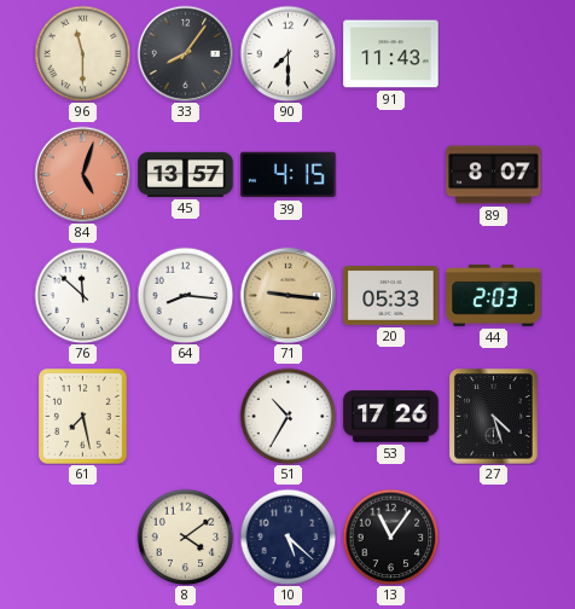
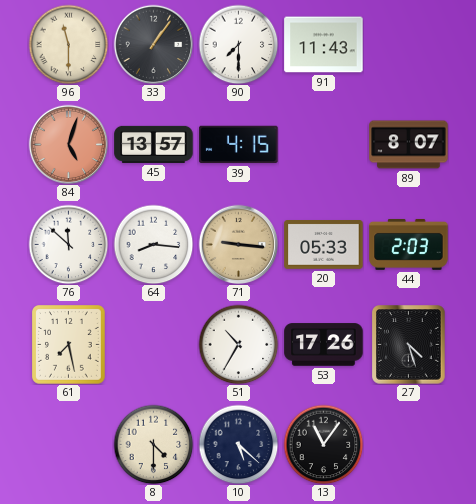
33: 8:06 -> 1:06
8: 4:09 -> 4:30
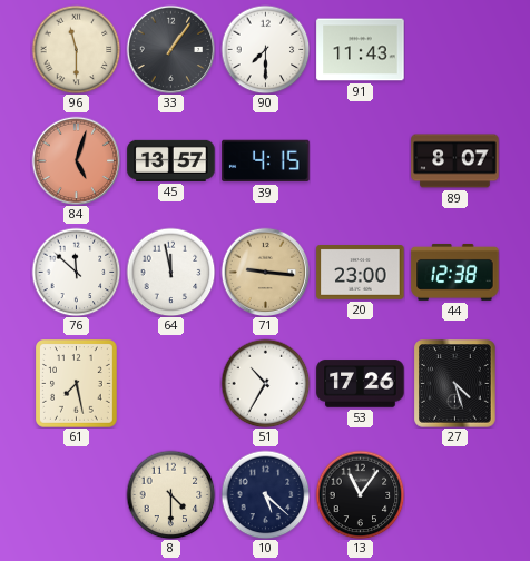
64: 8:16 -> 11:58
20: 05:33 -> 23:00
44: 2:03 -> 12:38
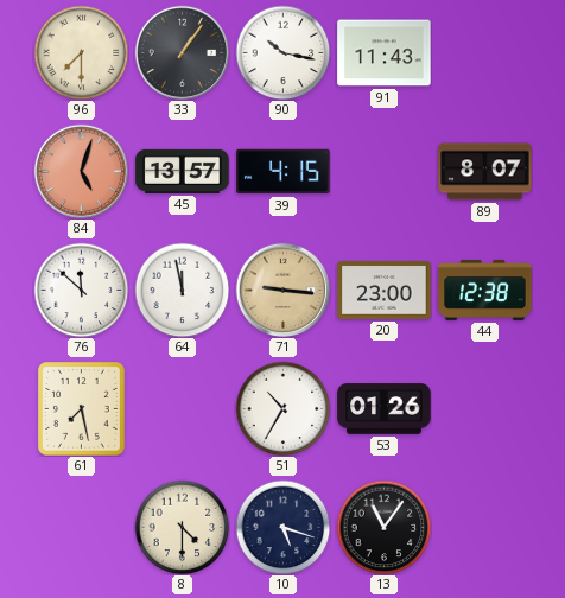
96: 11:30 -> 7:30
90: 7:30 -> 10:17
53: 17:26 -> 01:26
27: 4:27 -> none
10: 5:22 -> 5:18
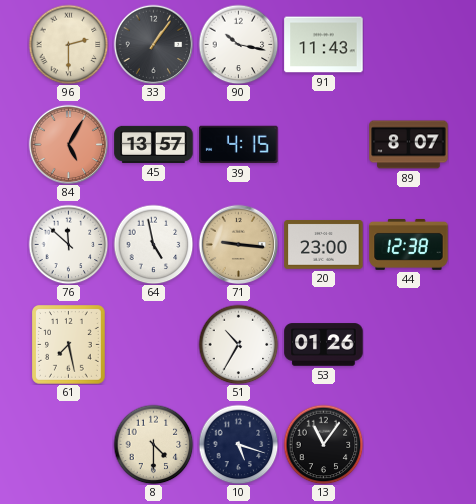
96: 7:30 -> 2:30
84: 5:03 -> 5:05
64: 11:58 -> 4:58
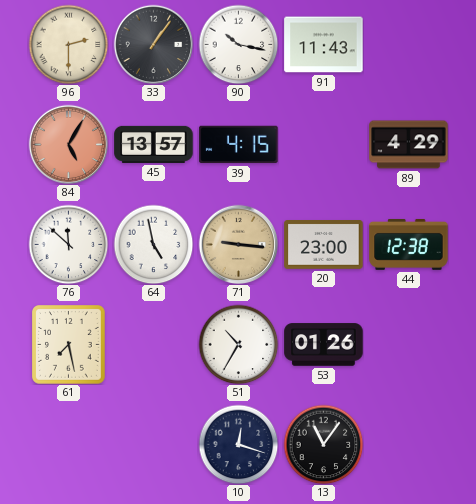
89: 8:07 -> 4:29
8: 4:30 -> none
10: 5:18 -> 12:18
